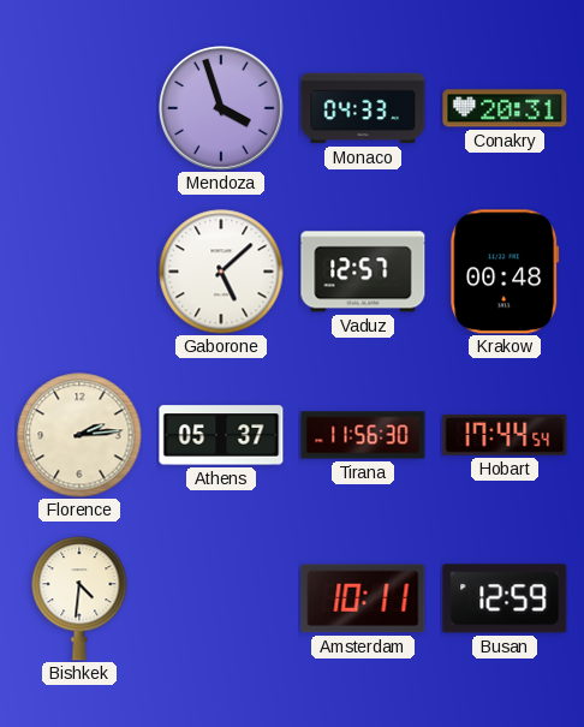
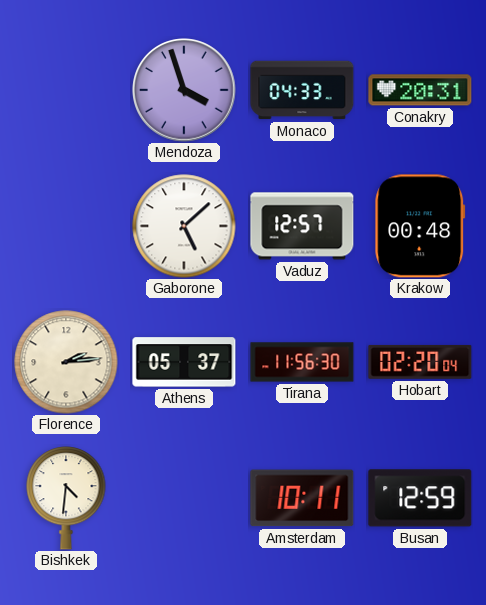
Hobart: 17:44 -> 02:20
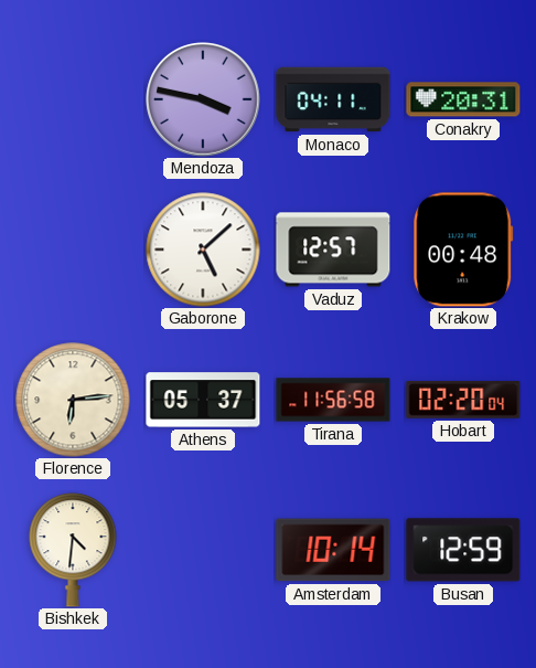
Mendoza: 3:57 -> 3:47
Monaco: 04:33 -> 04:11
Florence: 2:14 -> 6:14
Tirana: 11:56:30 -> 11:56:58
Amsterdam: 10:11 -> 10:14
